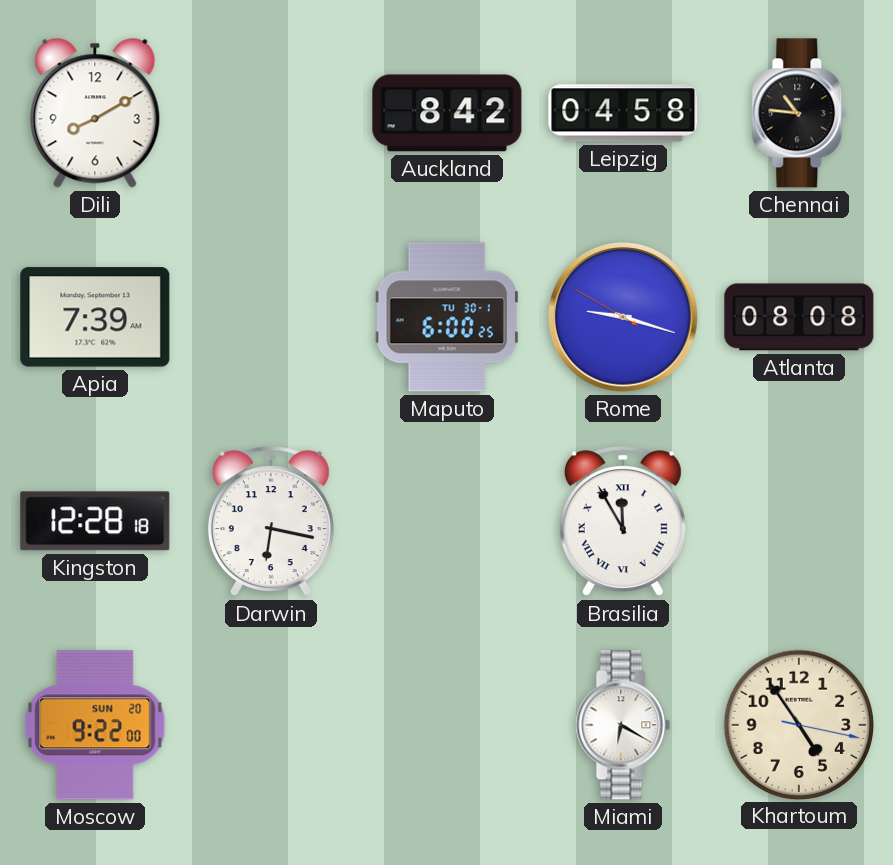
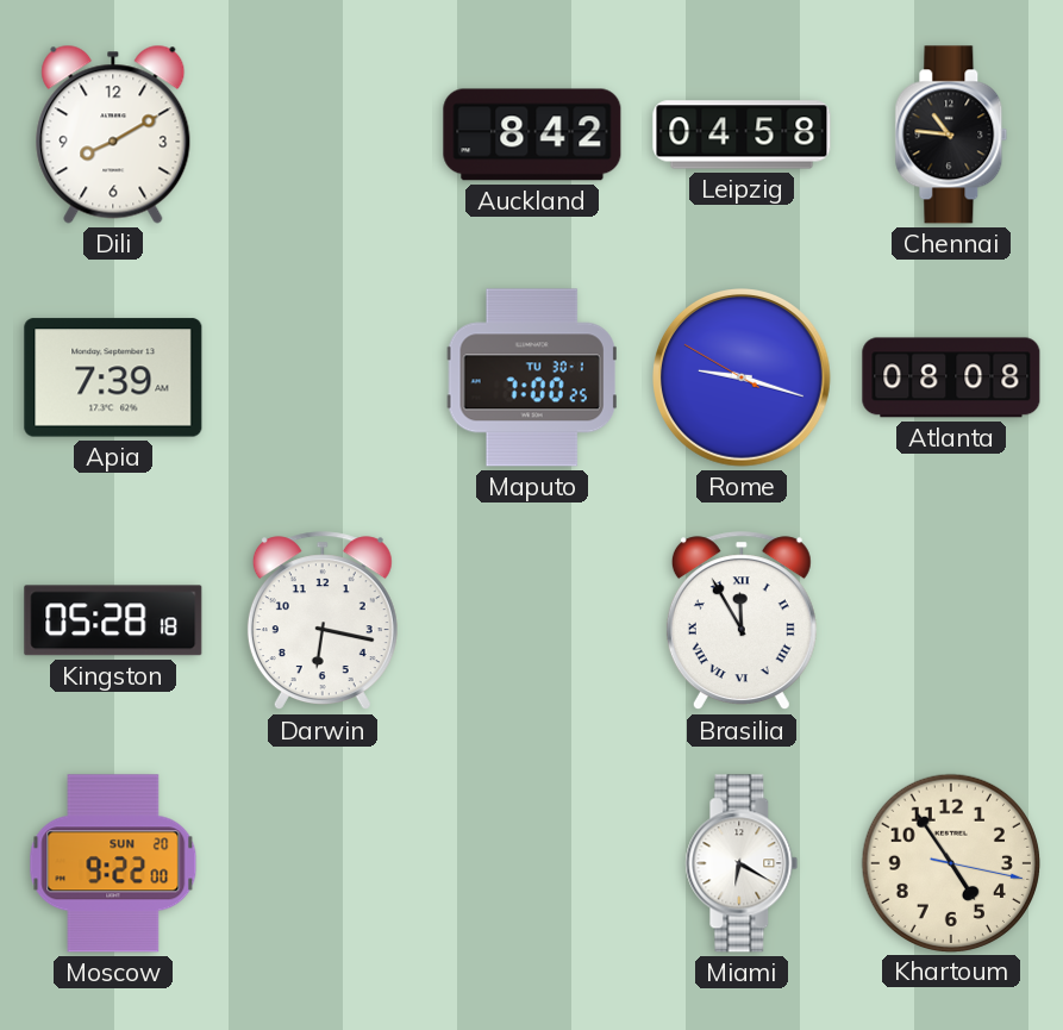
Maputo: 6:00 -> 7:00
Kingston: 12:28 -> 05:28
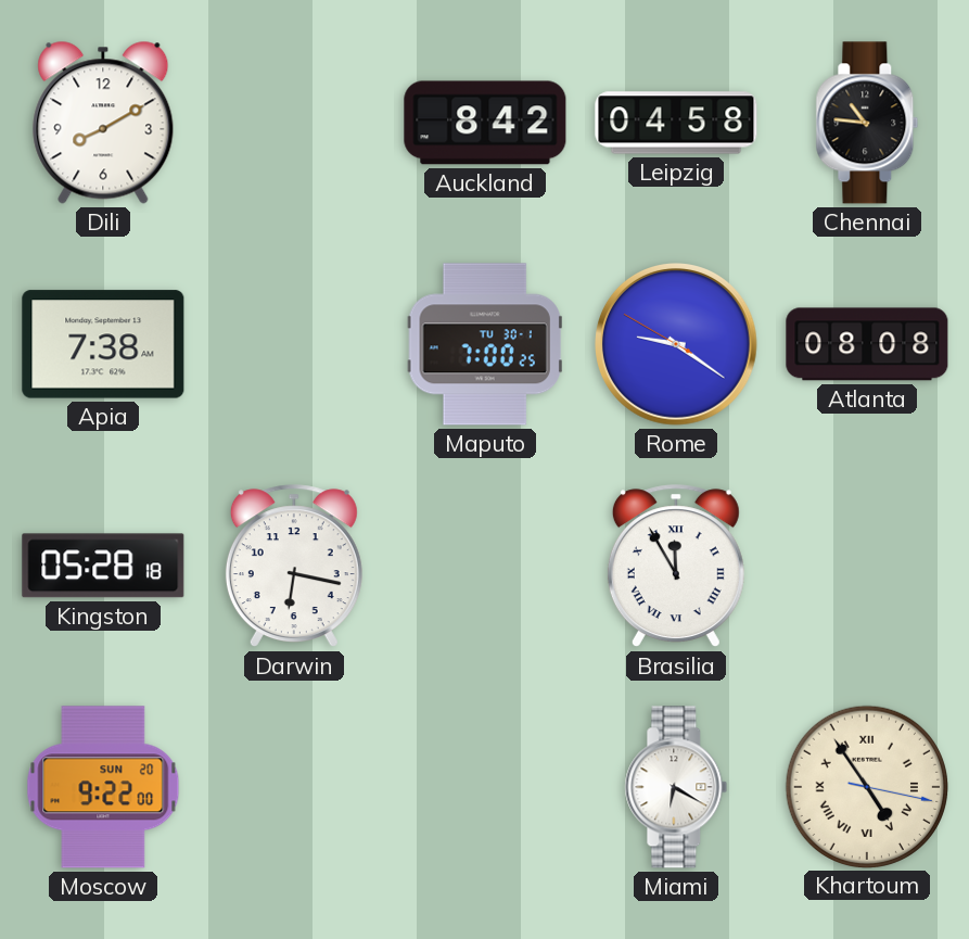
Apia: 7:39 -> 7:38
Rome: 9:17 -> 9:20
Khartoum numerals: Arabic -> Roman
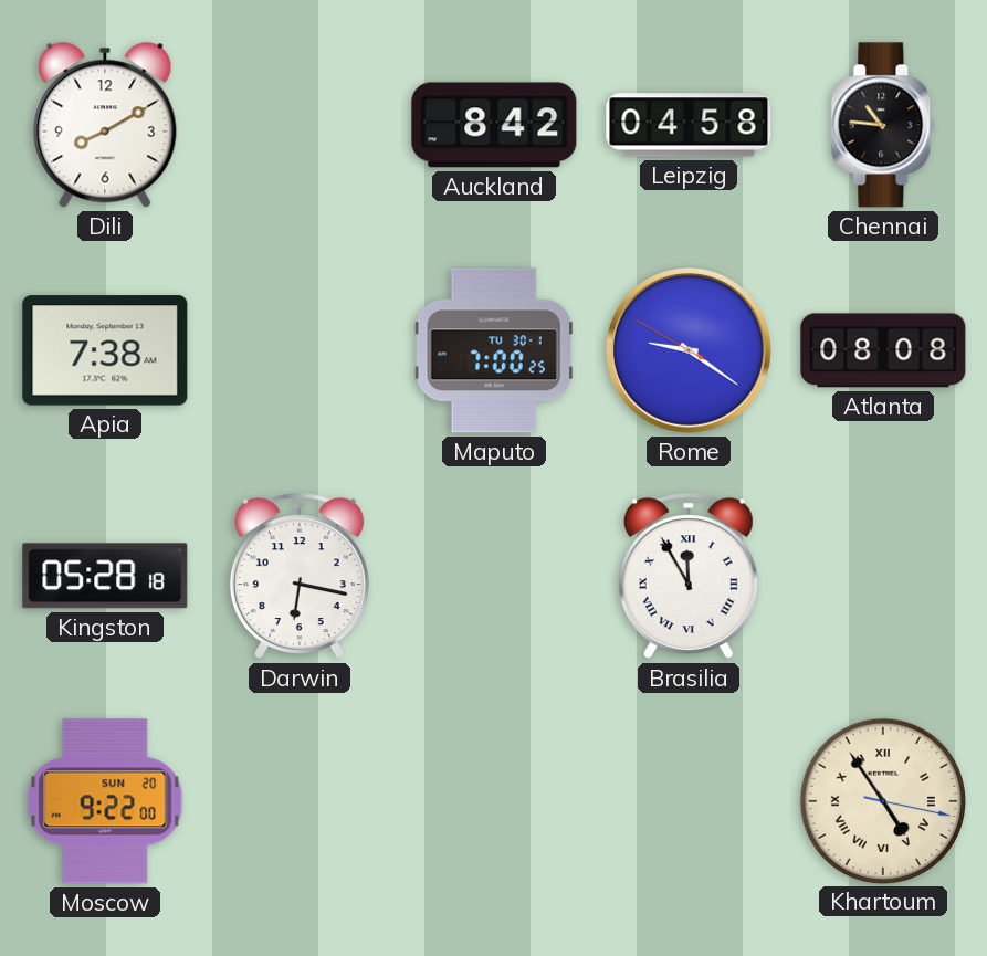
Miami: 6:20 -> none
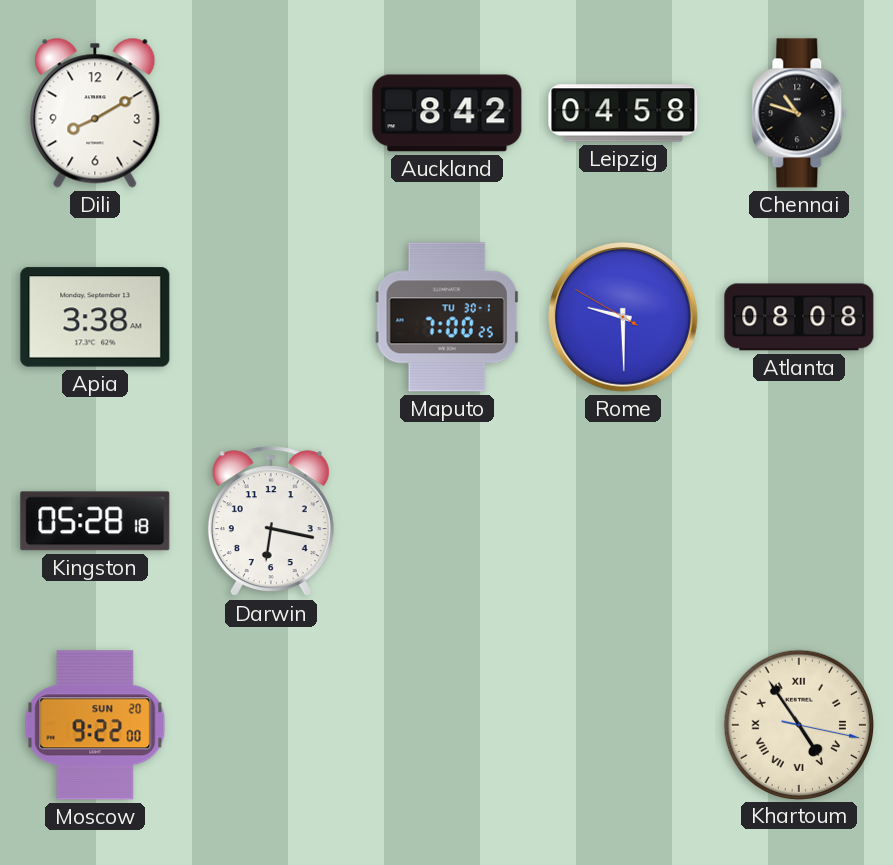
Chennai: 10:46 -> 10:48
Apia: 7:38 -> 3:38
Rome: 9:20 -> 9:29
Brasilia: 11:55 -> none
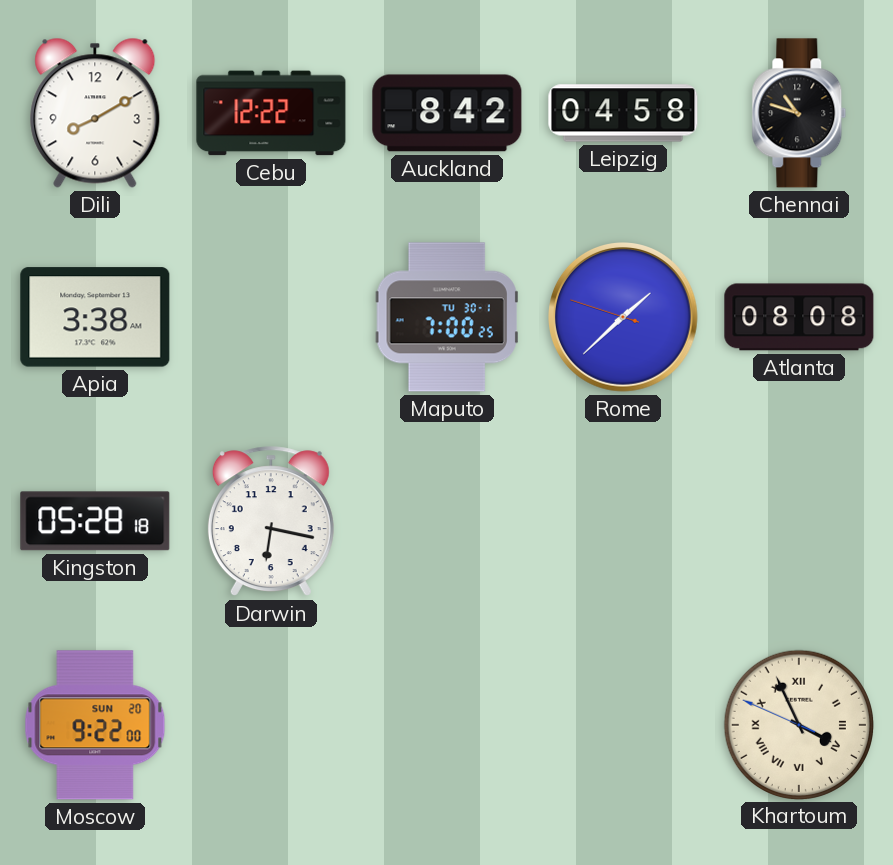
Cebu: none -> 12:22
Rome: 9:29 -> 1:37
Khartoum: 4:54 -> 3:55
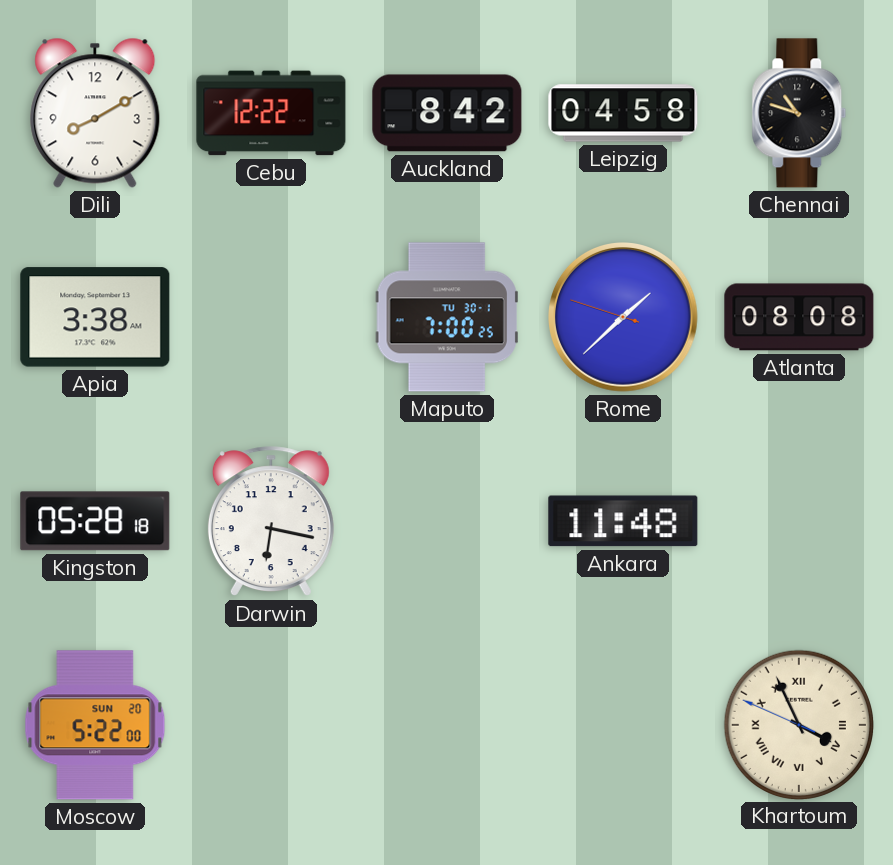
Ankara: none -> 11:48
Moscow: 9:22 -> 5:22
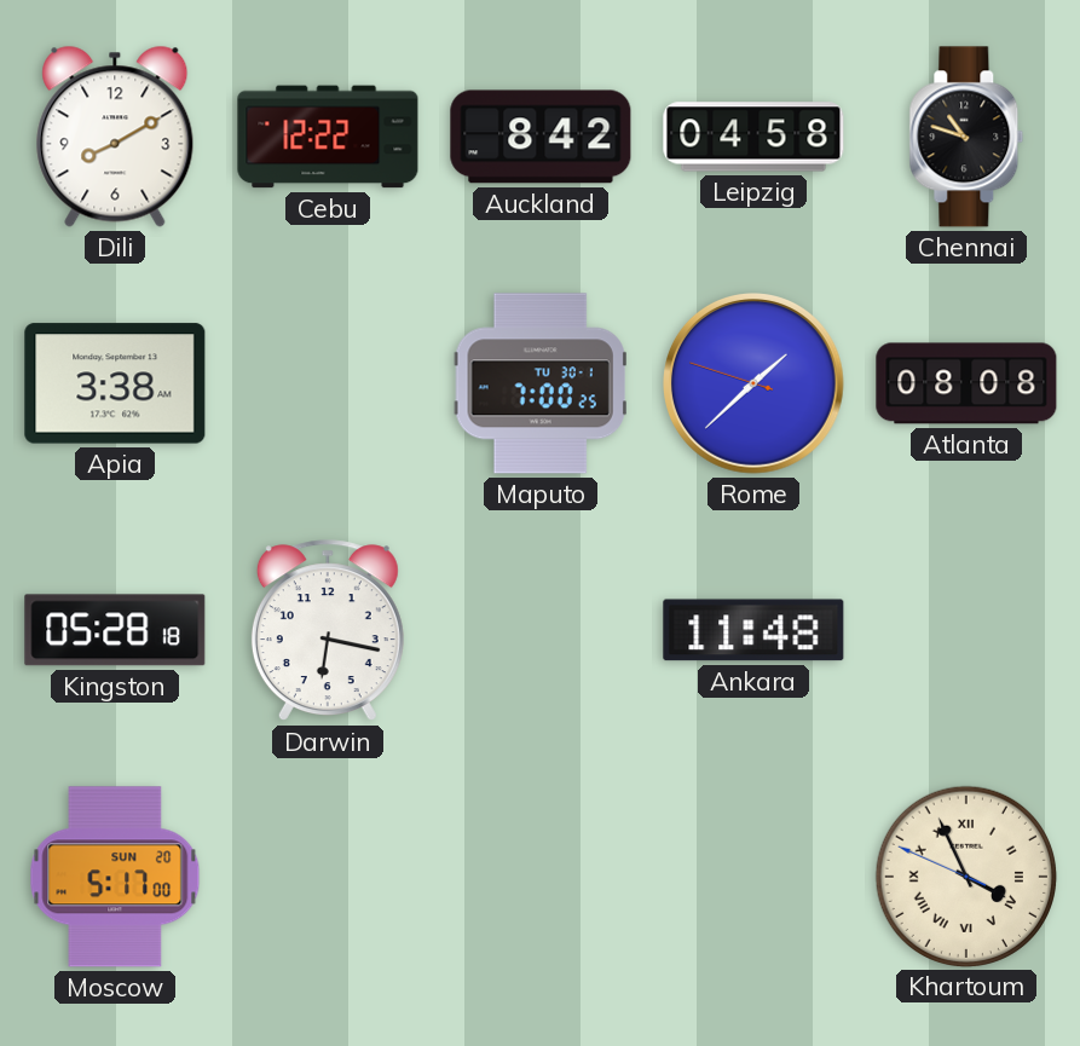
Moscow: 5:22 -> 5:17
